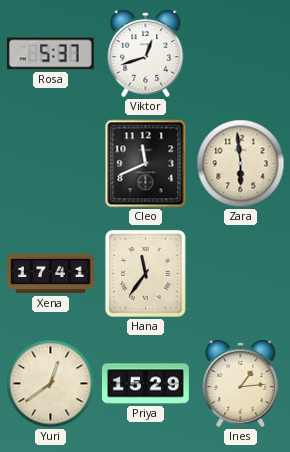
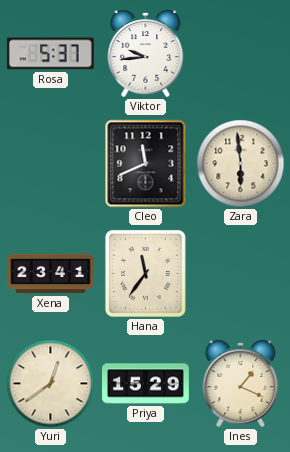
Viktor: 12:42 -> 9:44
Xena: 17:41 -> 23:41
Ines: 1:14 -> 1:19
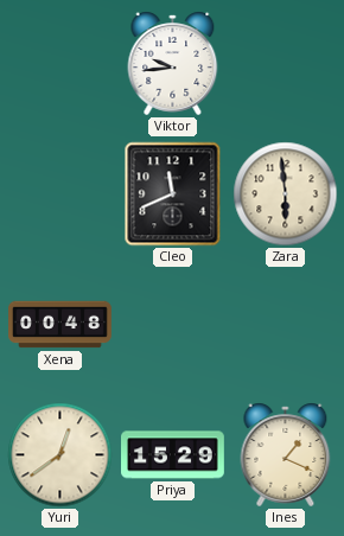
Rosa: 5:37 -> none
Xena: 23:41 -> 00:48
Hana: 11:36 -> none
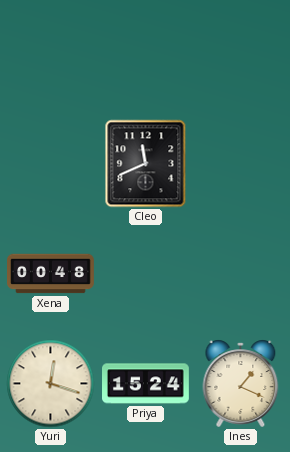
Viktor: 9:44 -> none
Zara: 5:59 -> none
Yuri: 12:39 -> 12:18
Priya: 15:29 -> 15:24
